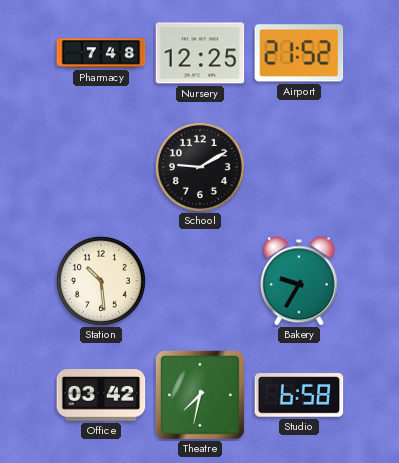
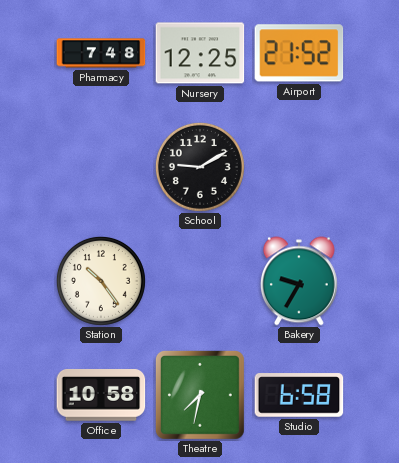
Station: 10:29 -> 10:24
Office: 03:42 -> 10:58
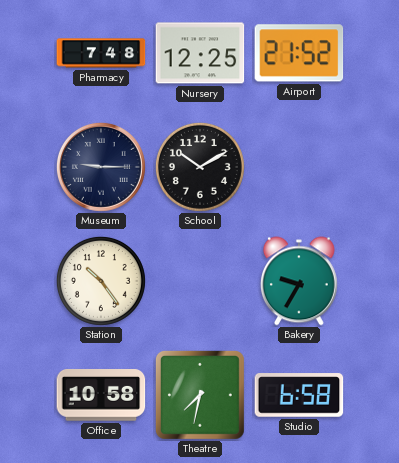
Museum: none -> 9:15
School: 9:10 -> 10:10
